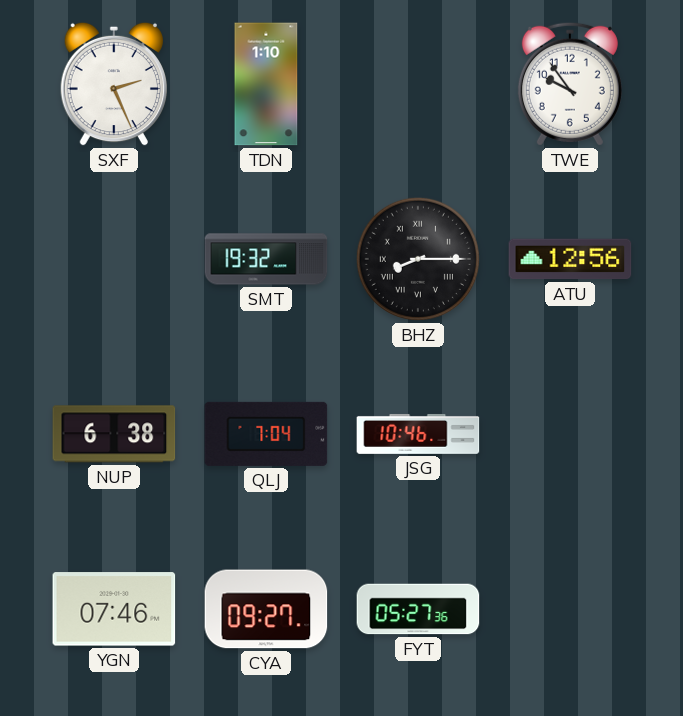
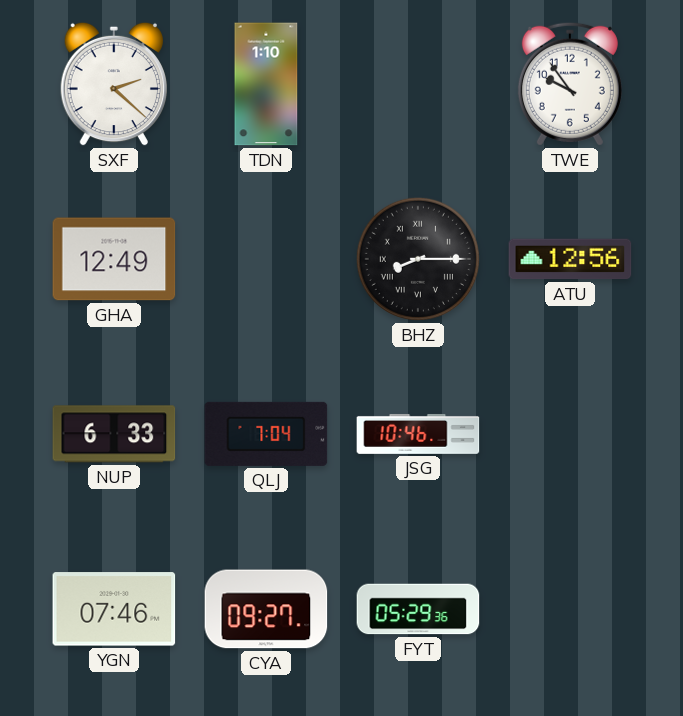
SXF: 2:26 -> 2:22
GHA: none -> 12:49
SMT: 19:32 -> none
NUP: 6:38 -> 6:33
FYT: 05:27 -> 05:29
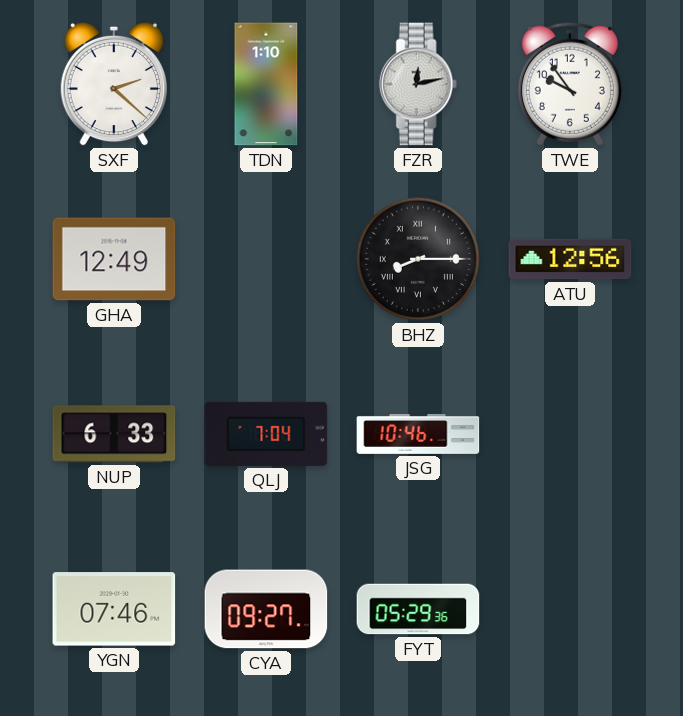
FZR: none -> 12:13
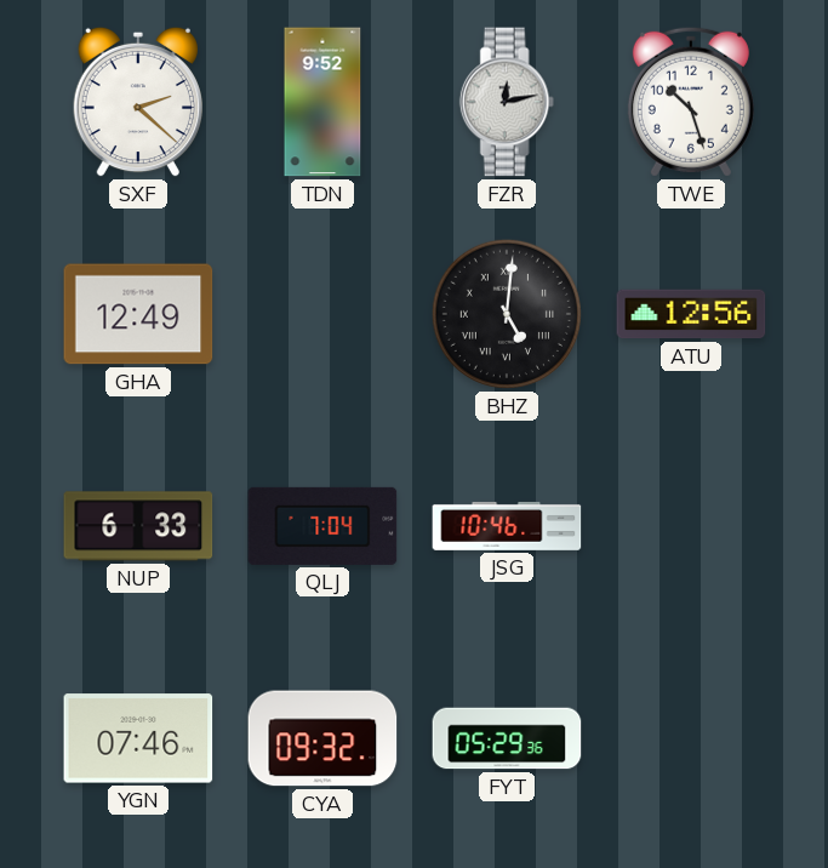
TDN: 1:10 -> 9:52
TWE: 9:54 -> 10:27
BHZ: 8:15 -> 5:01
CYA: 09:27 -> 09:32
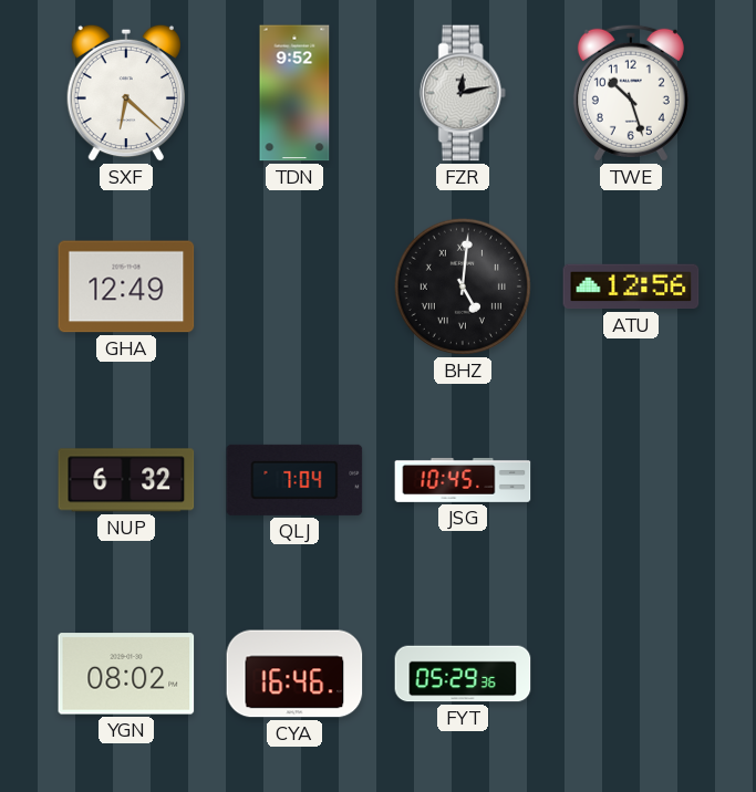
SXF: 2:22 -> 6:22
NUP: 6:33 -> 6:32
JSG: 10:46 -> 10:45
YGN: 07:46 -> 08:02
CYA: 09:32 -> 16:46
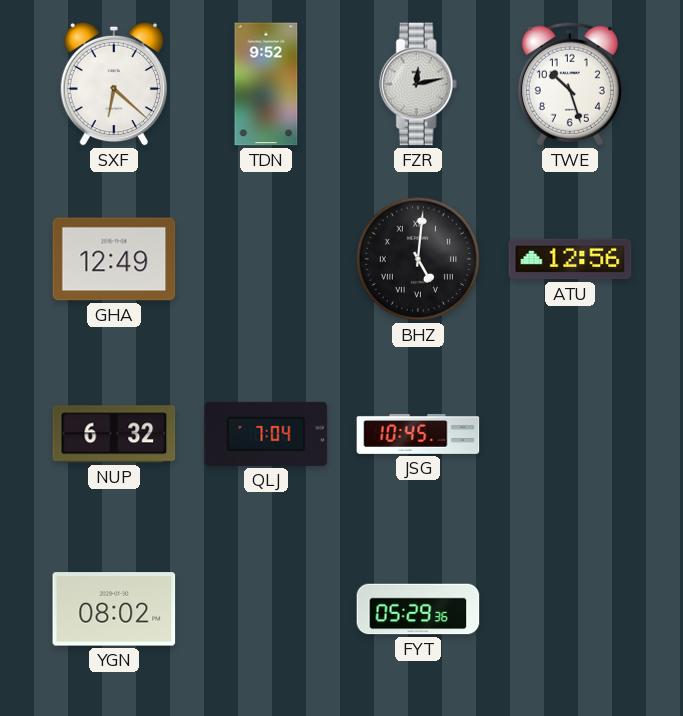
CYA: 16:46 -> none
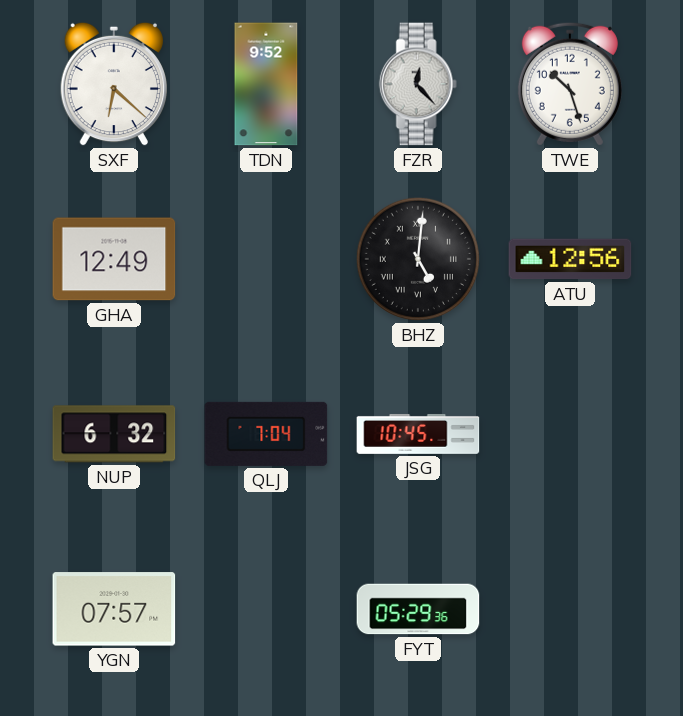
FZR: 12:13 -> 12:23
YGN: 08:02 -> 07:57
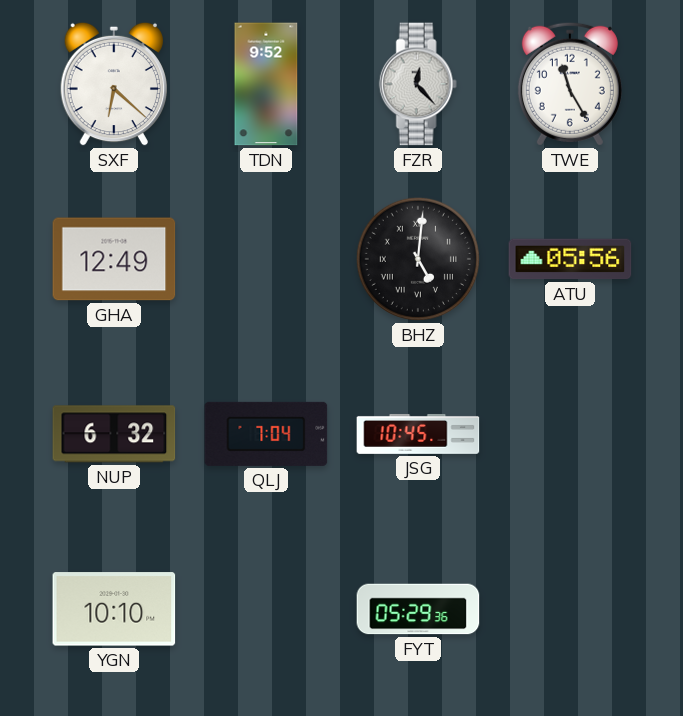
TWE: 10:27 -> 11:25
ATU: 12:56 -> 05:56
YGN: 07:57 -> 10:10
